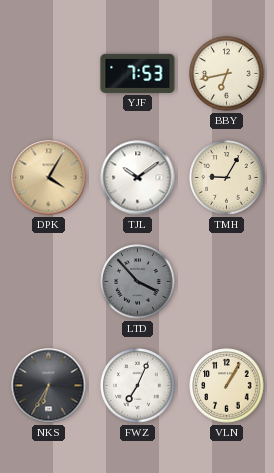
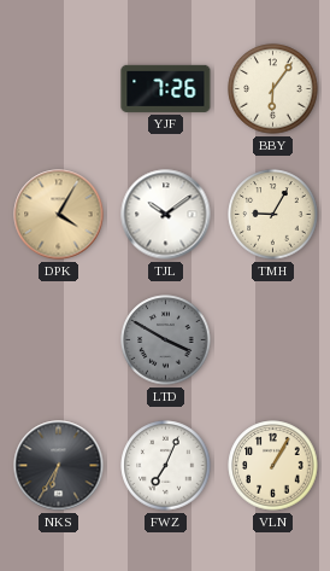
YJF: 7:53 -> 7:26
BBY: 6:43 -> 6:06
LTD: 3:53 -> 3:50
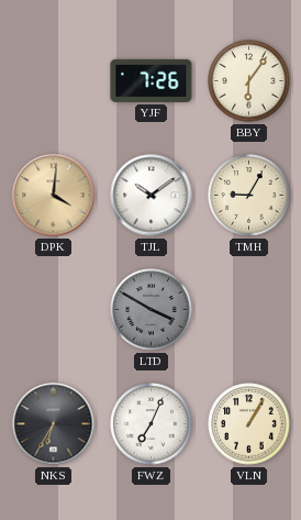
DPK: 4:05 -> 4:01
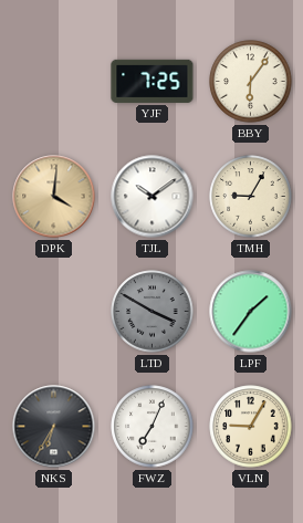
YJF: 7:26 -> 7:25
LPF: none -> 1:36
VLN: 1:05 -> 9:05
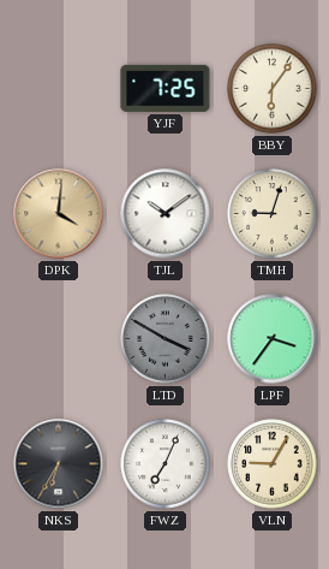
TMH: 9:05 -> 9:03
LPF: 1:36 -> 3:36
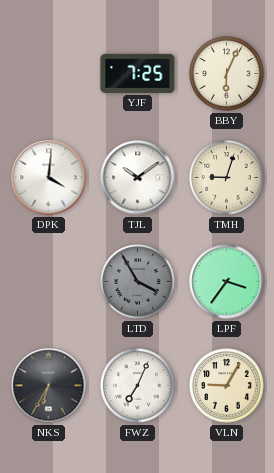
BBY: 6:06 -> 6:04
DPK dial: champagne -> white
LTD: 3:50 -> 3:55
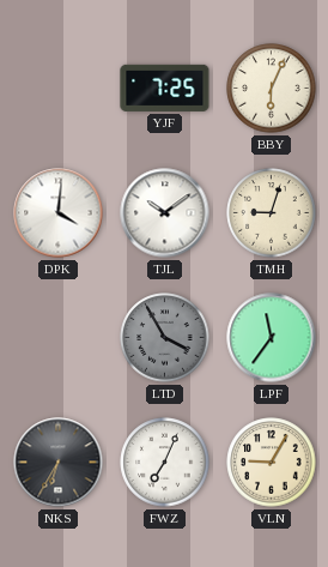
LPF: 3:36 -> 11:36
